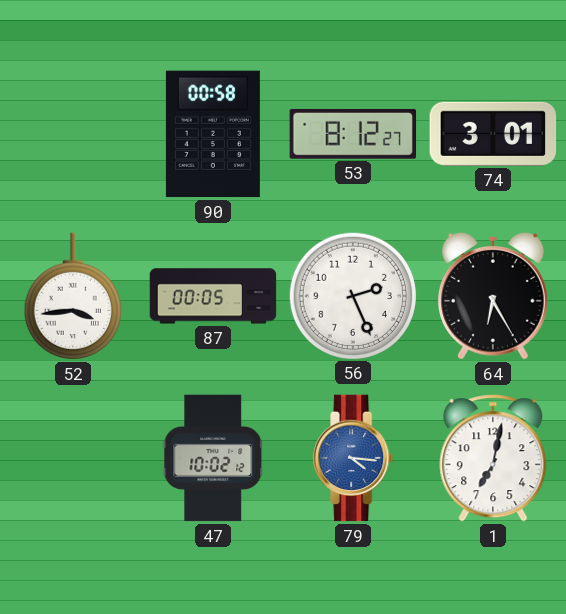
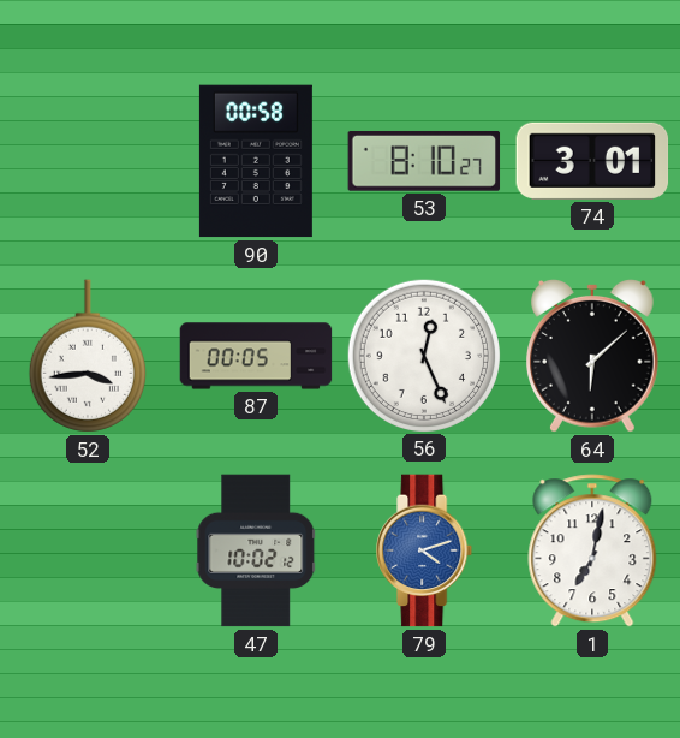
53: 8:12 -> 8:10
56: 2:26 -> 12:26
64: 6:25 -> 6:08
79: 4:16 -> 4:12
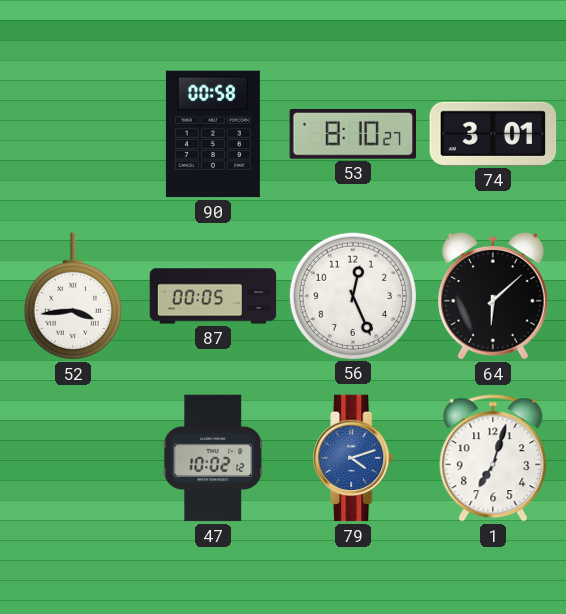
1: 7:02 -> 7:03
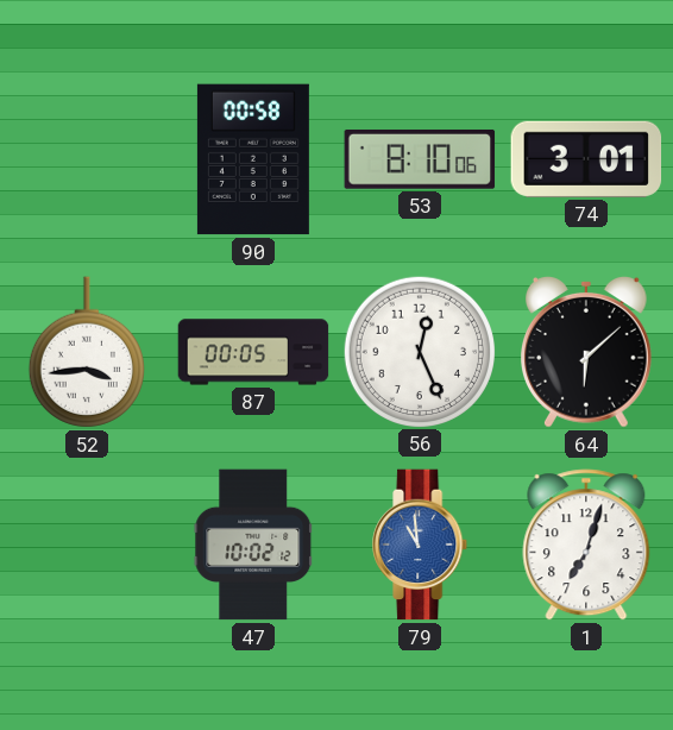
53: 8:10:27 -> 8:10:06
79: 4:12 -> 10:59
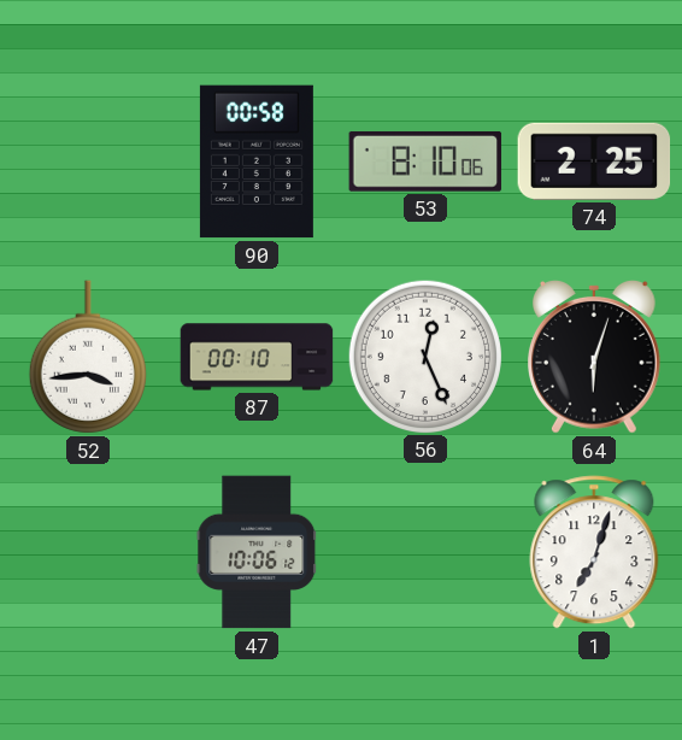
74: 3:01 -> 2:25
87: 00:05 -> 00:10
64: 6:08 -> 6:03
47: 10:02 -> 10:06
79: 10:59 -> none
